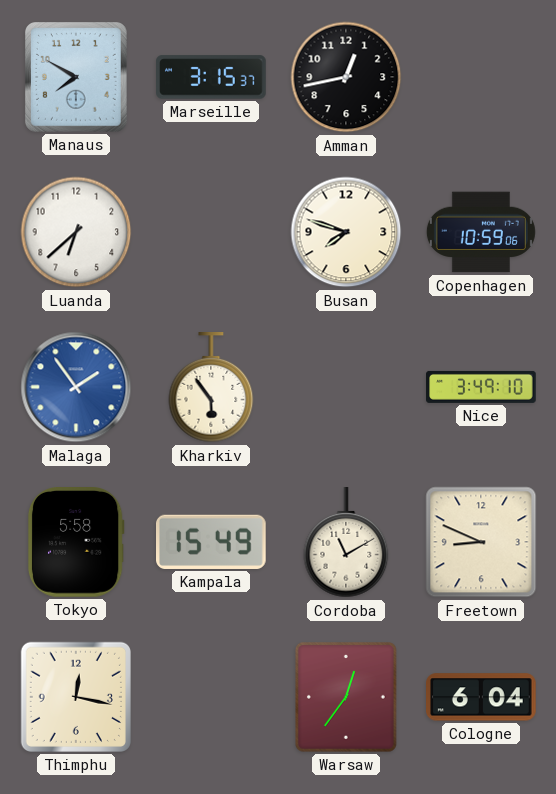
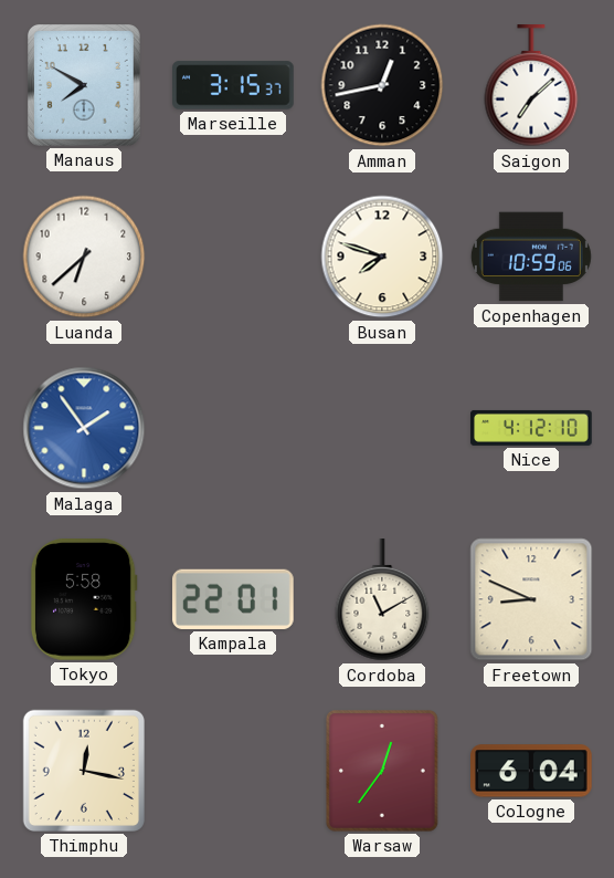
Saigon: none -> 7:08
Kharkiv: 5:54 -> none
Nice: 3:49 -> 4:12
Kampala: 15:49 -> 22:01
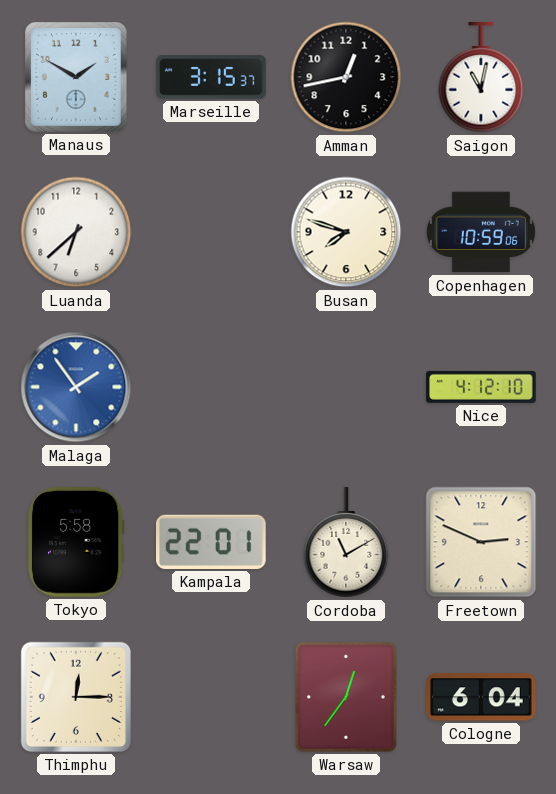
Manaus: 7:50 -> 1:50
Saigon: 7:08 -> 11:02
Freetown: 8:49 -> 2:49
Thimphu: 12:17 -> 12:15
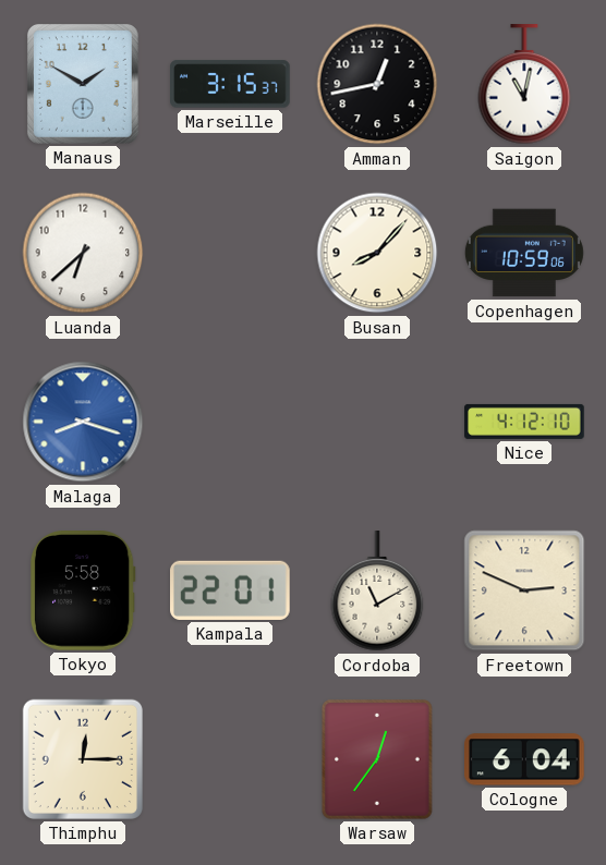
Busan: 7:48 -> 8:07
Malaga: 1:54 -> 8:18
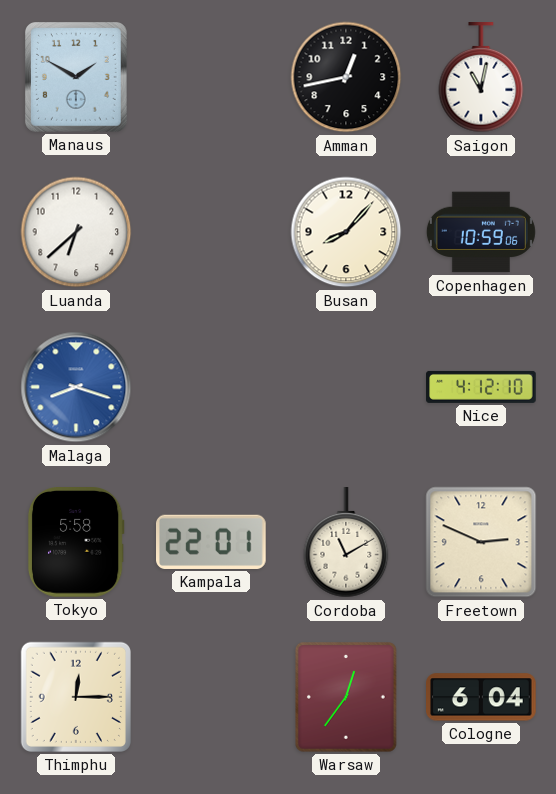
Marseille: 3:15 -> none
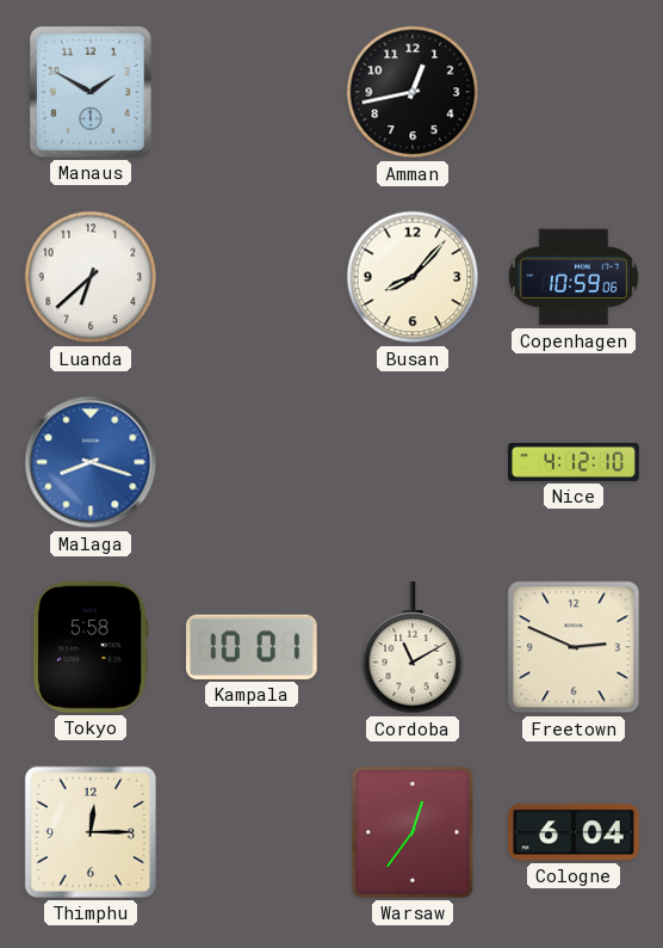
Saigon: 11:02 -> none
Kampala: 22:01 -> 10:01
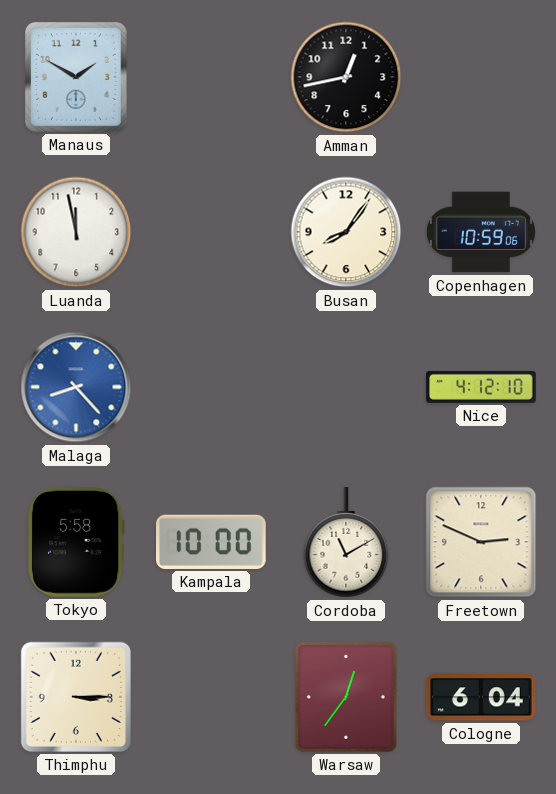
Luanda: 6:38 -> 11:58
Busan: 8:07 -> 8:06
Malaga: 8:18 -> 8:23
Kampala: 10:01 -> 10:00
Thimphu: 12:15 -> 3:15
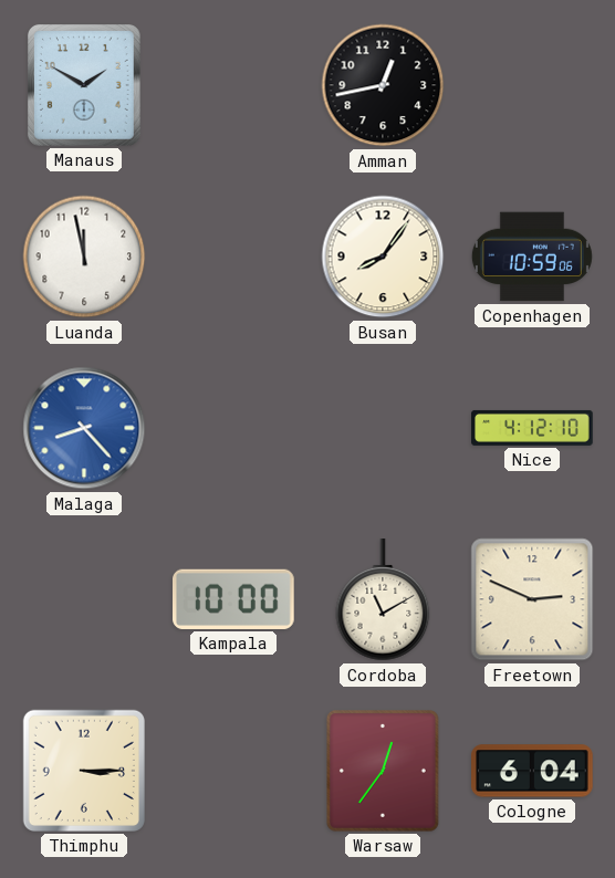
Tokyo: 5:58 -> none
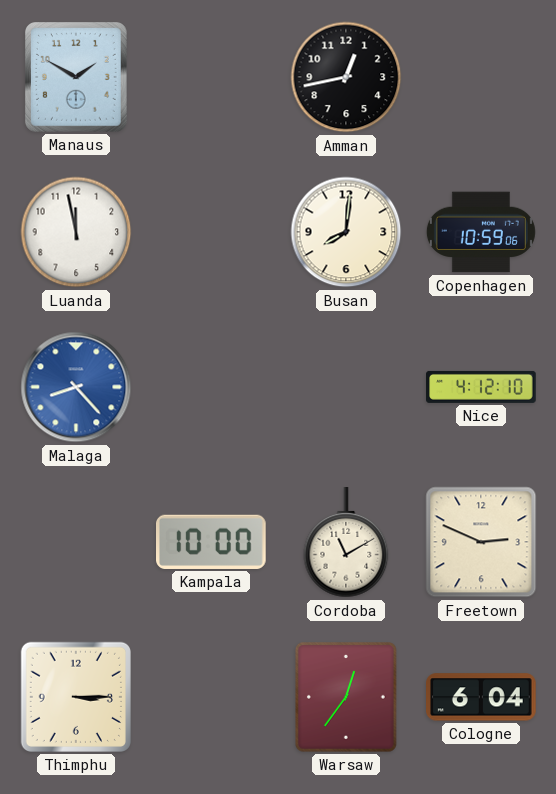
Busan: 8:06 -> 8:01
